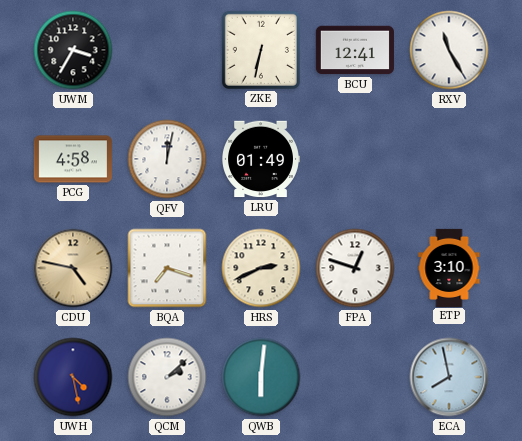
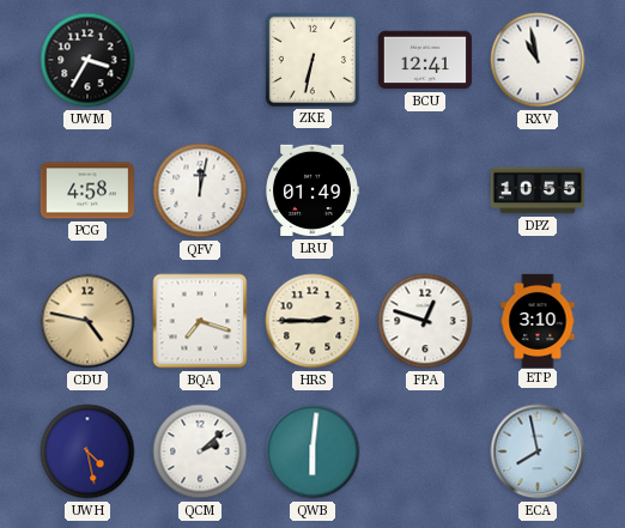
RXV: 11:25 -> 10:58
DPZ: none -> 10:55
HRS: 2:41 -> 2:45
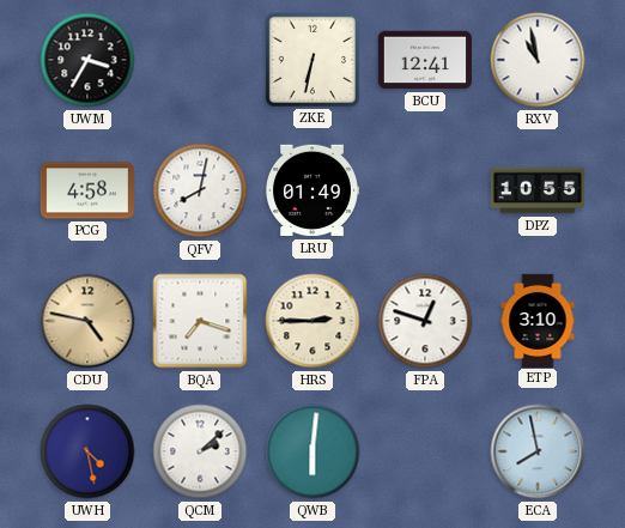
QFV: 12:02 -> 8:02
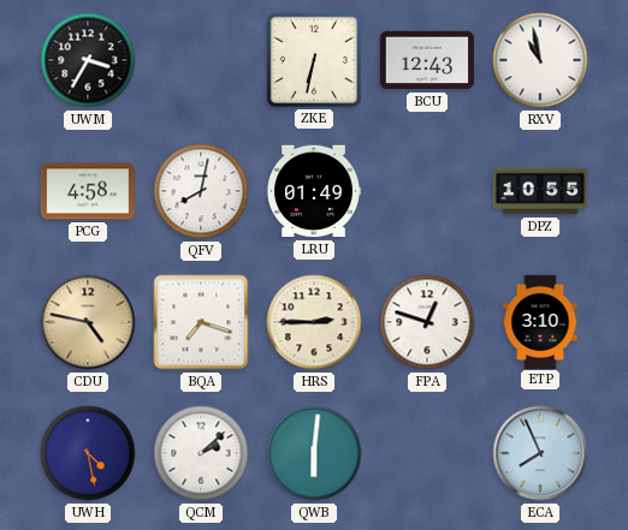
BCU: 12:41 -> 12:43
ECA: 7:58 -> 7:56
